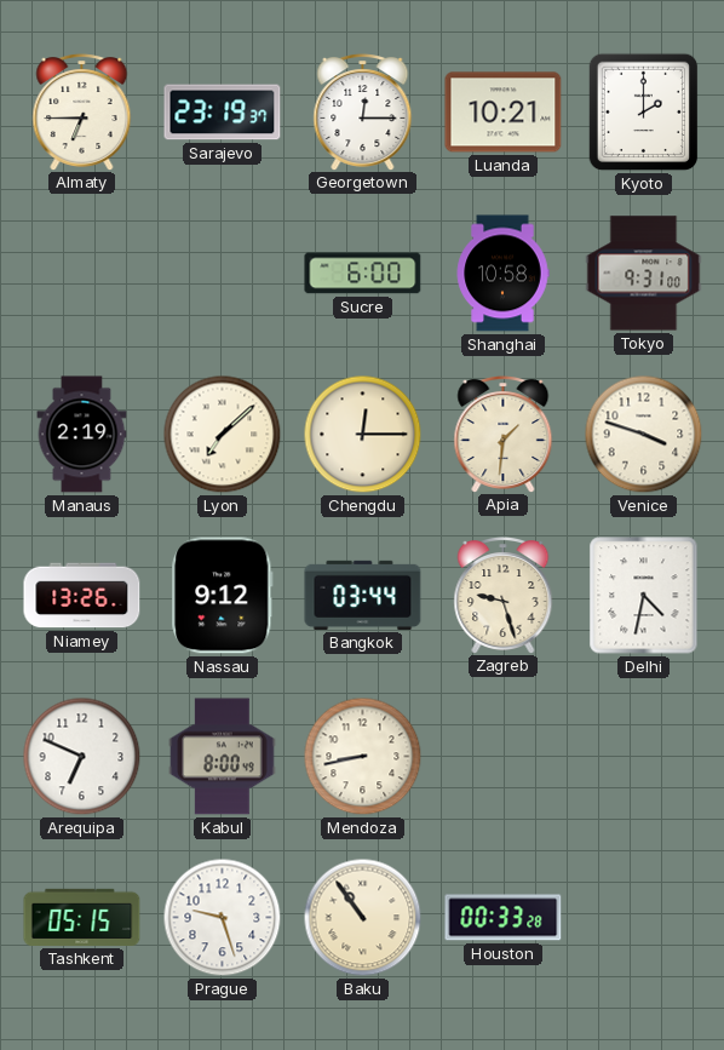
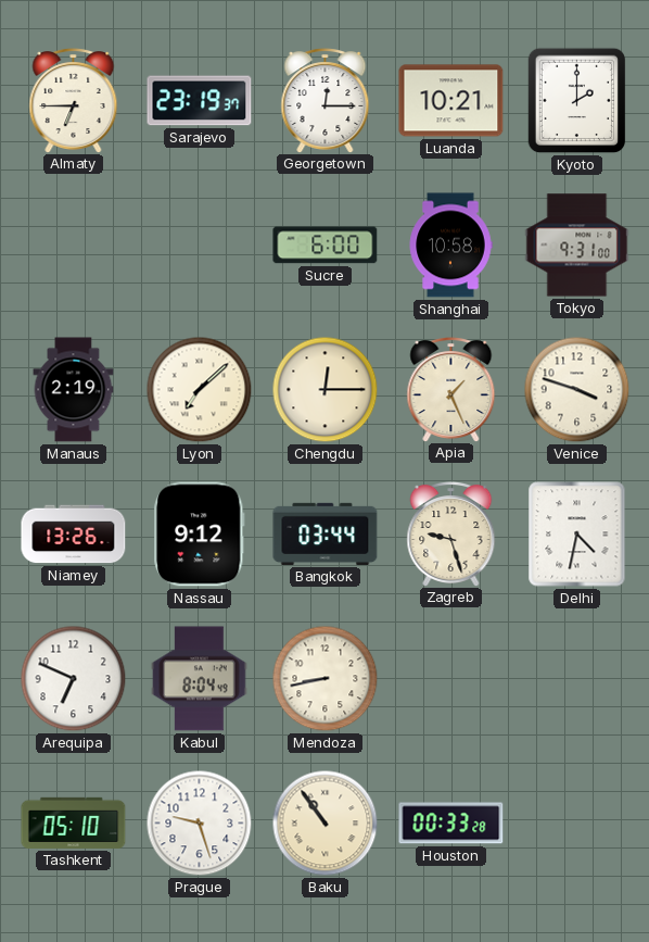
Apia: 1:31 -> 1:26
Kabul: 8:00 -> 8:04
Tashkent: 05:15 -> 05:10
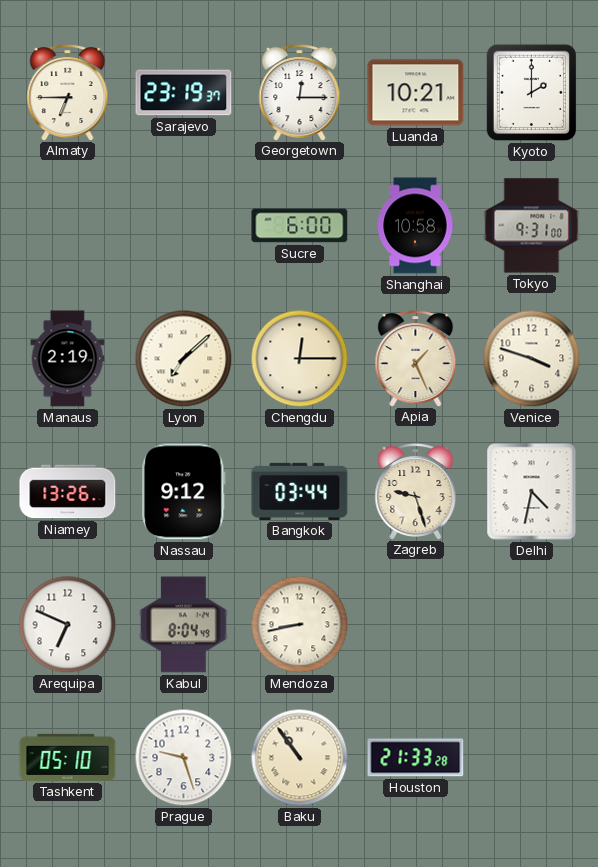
Houston: 00:33 -> 21:33
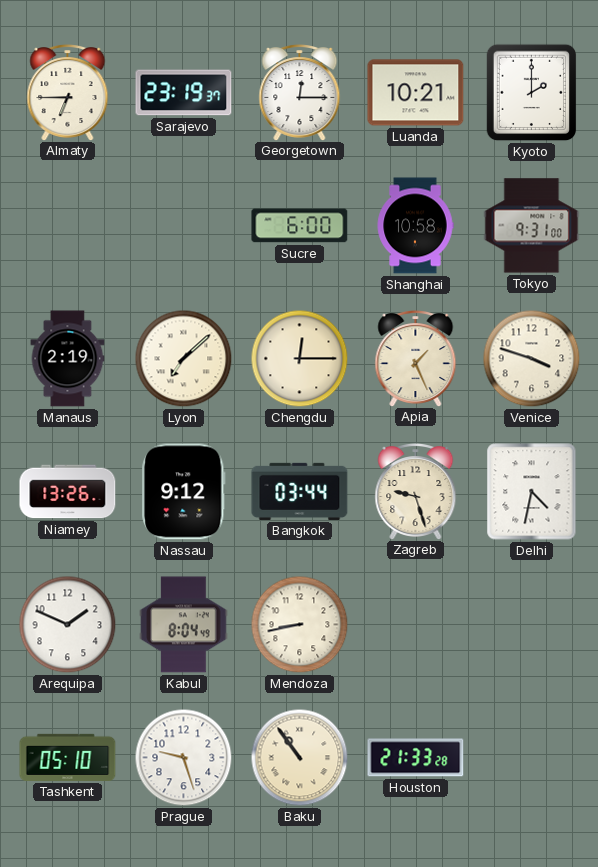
Arequipa: 6:49 -> 1:49
